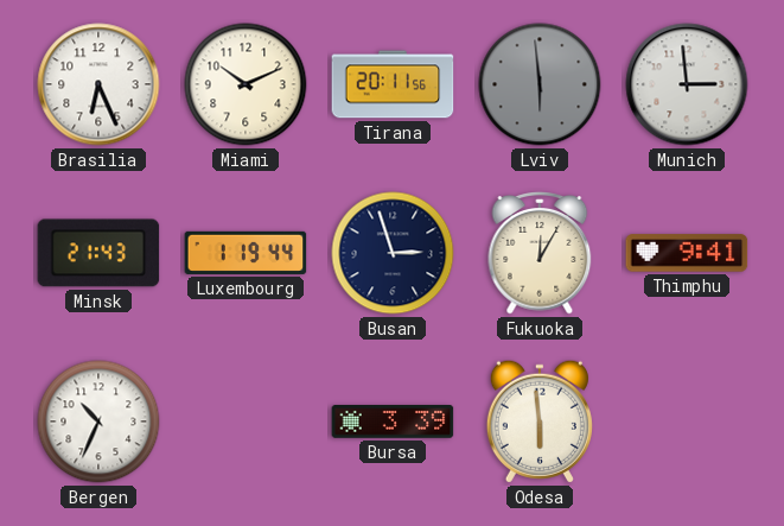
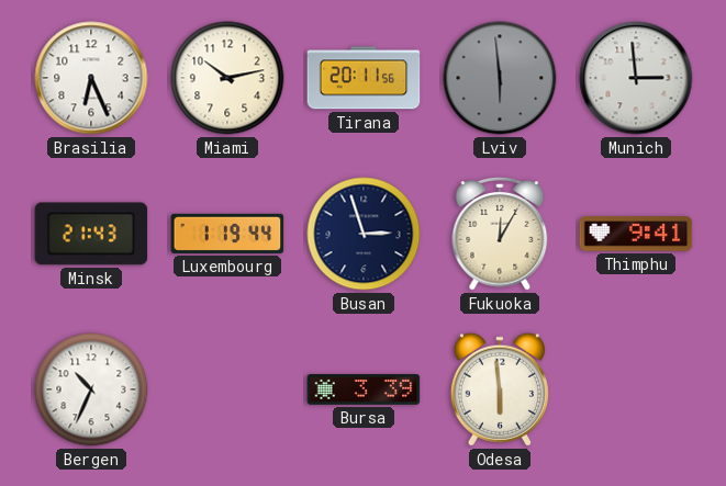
Miami: 10:11 -> 10:13
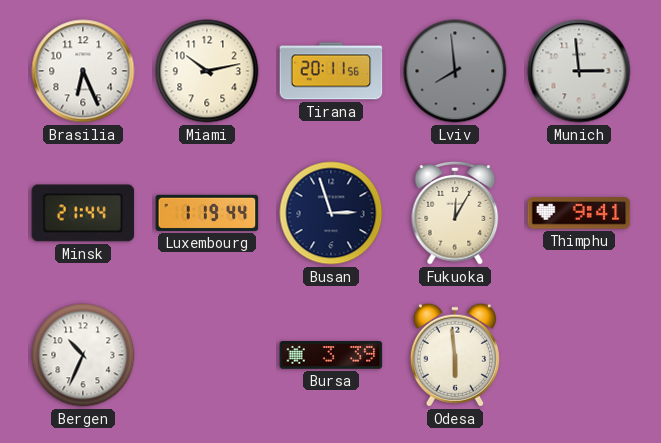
Lviv: 5:59 -> 7:59
Minsk: 21:43 -> 21:44
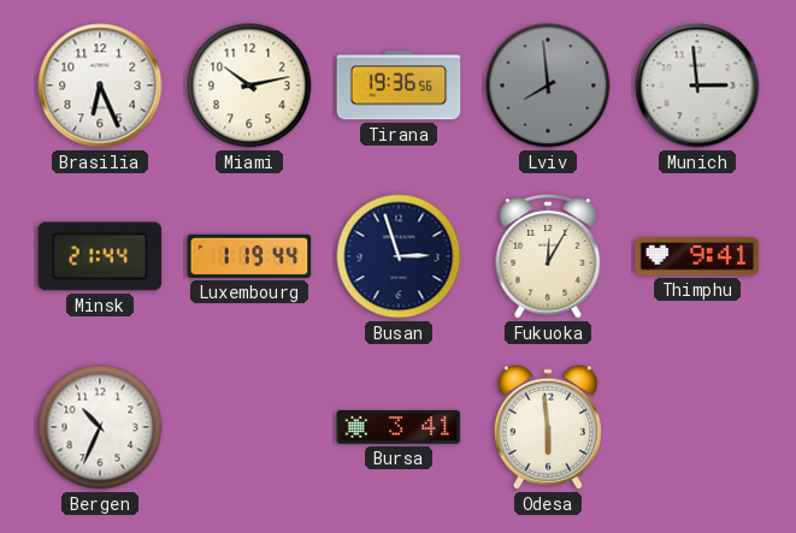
Tirana: 20:11 -> 19:36
Bursa: 3:39 -> 3:41
